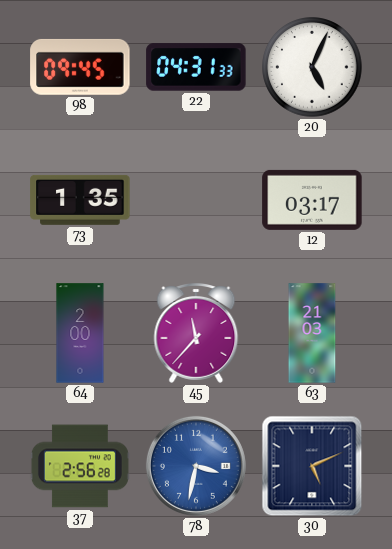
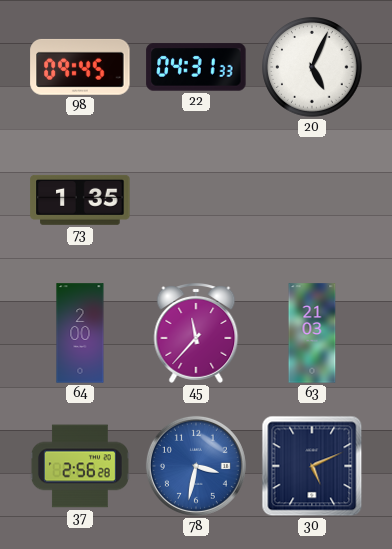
12: 03:17 -> none
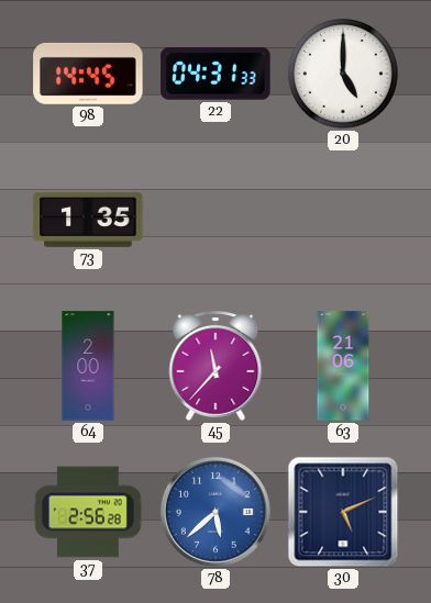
98: 09:45 -> 14:45
20: 5:04 -> 5:00
63: 21:03 -> 21:06
78: 3:32 -> 5:38
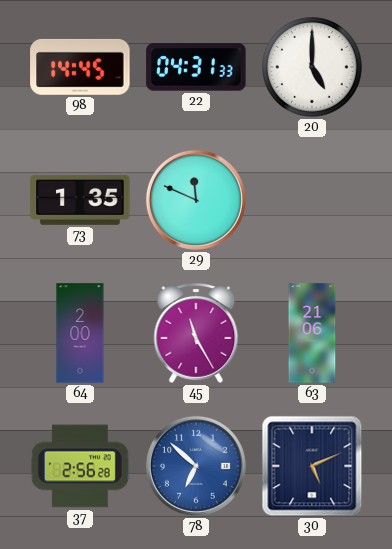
29: none -> 11:49
45: 11:37 -> 11:25
78: 5:38 -> 6:52
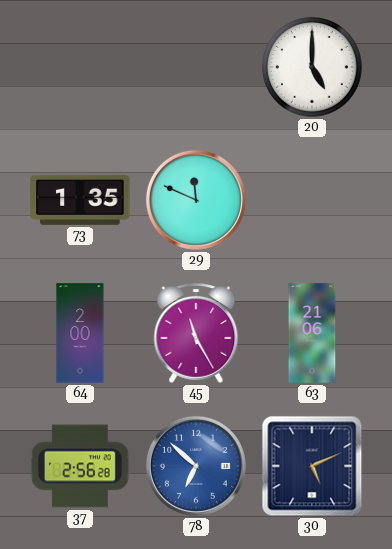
98: 14:45 -> none
22: 04:31 -> none
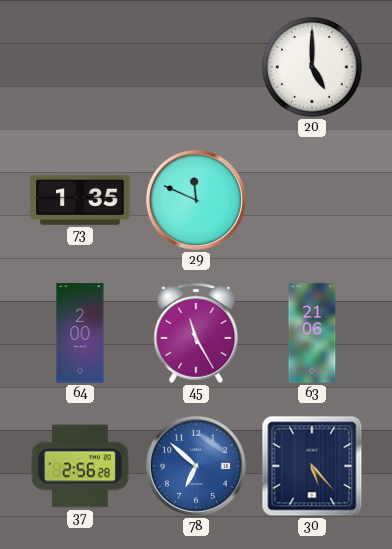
30: 5:11 -> 5:23
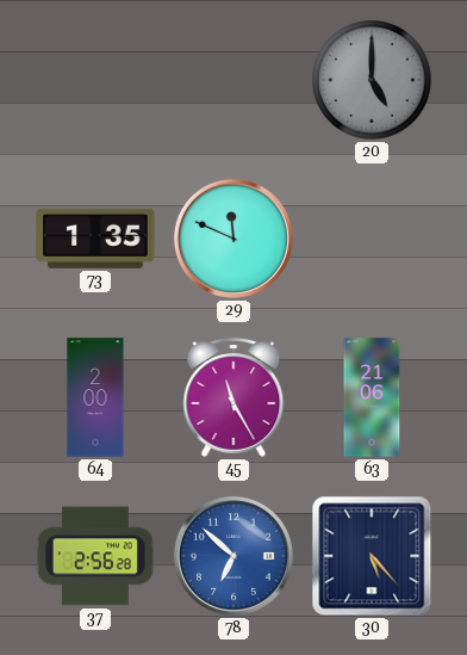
20 dial: white -> grey
